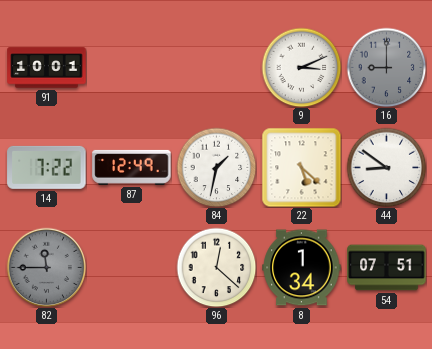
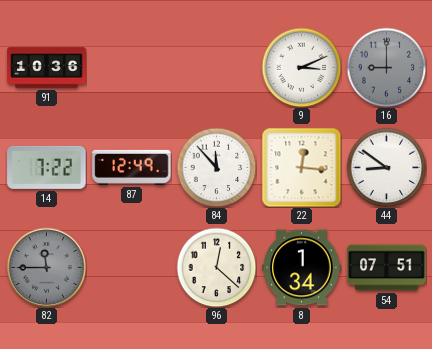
91: 10:01 -> 10:36
84: 1:32 -> 11:53
22: 5:22 -> 12:16
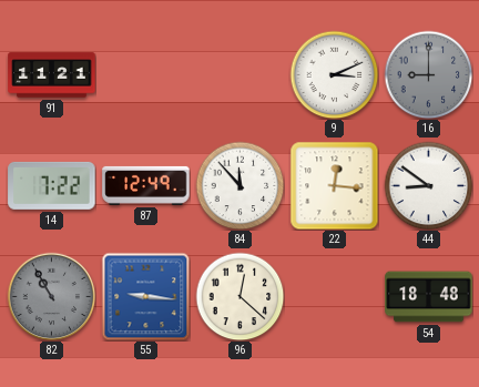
91: 10:36 -> 11:21
82: 11:45 -> 10:55
55: none -> 9:16
8: 1:34 -> none
54: 07:51 -> 18:48
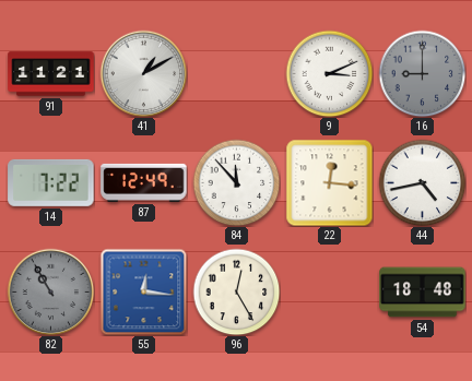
41: none -> 1:10
44: 8:51 -> 4:43
55: 9:16 -> 12:16
96: 12:22 -> 12:25
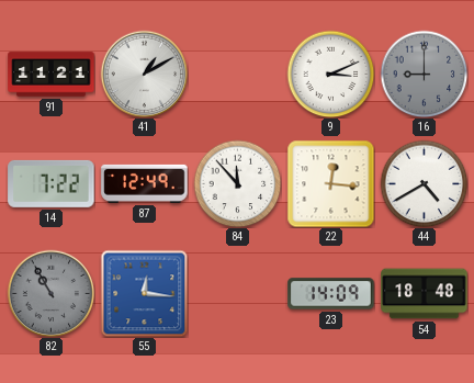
44: 4:43 -> 4:40
96: 12:25 -> none
23: none -> 14:09
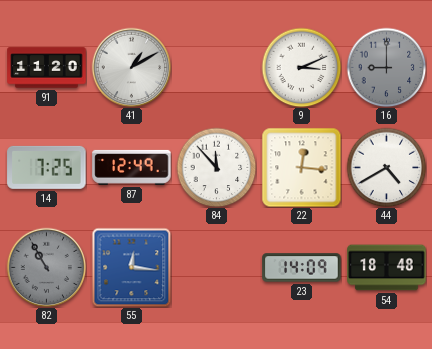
91: 11:21 -> 11:20
14: 7:22 -> 7:25
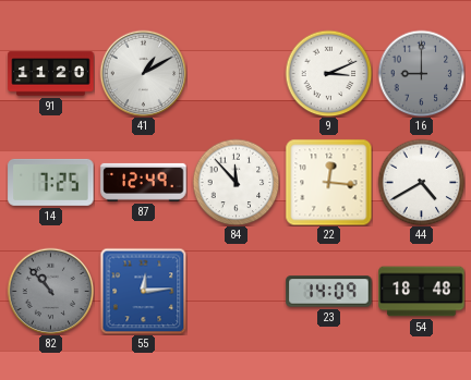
82: 10:55 -> 10:53
55: 12:16 -> 12:14
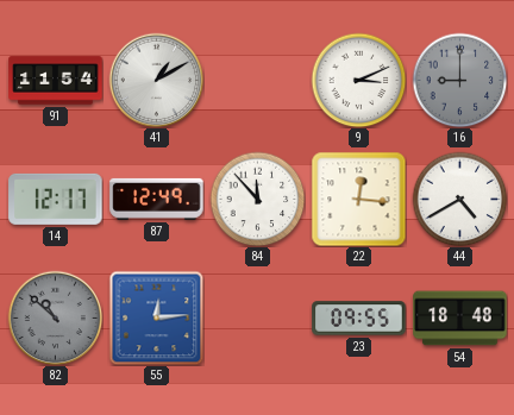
91: 11:20 -> 11:54
14: 7:25 -> 12:17
82: 10:53 -> 10:52
23: 14:09 -> 09:55
